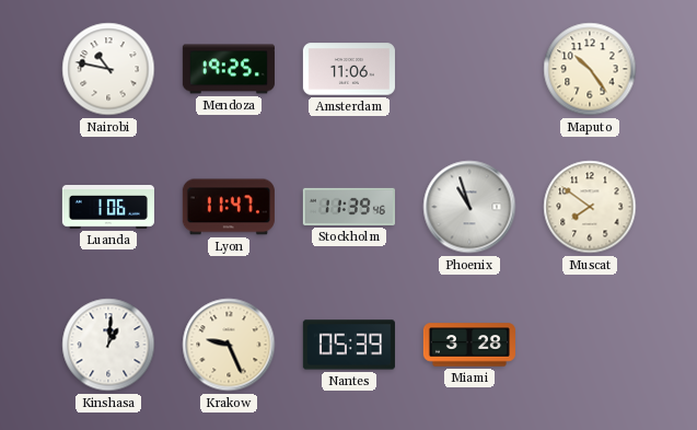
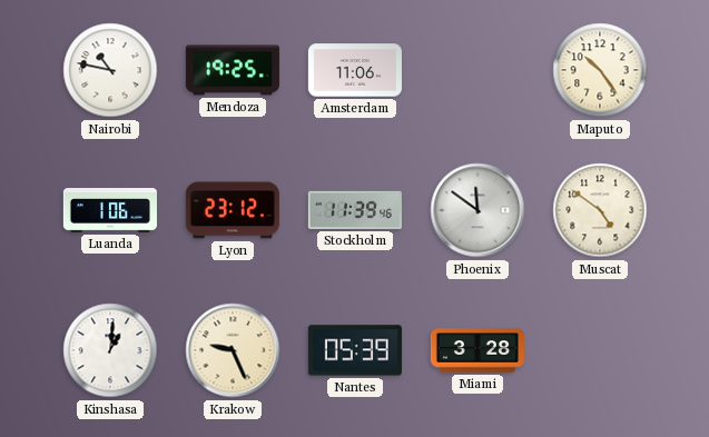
Lyon: 11:47 -> 23:12
Phoenix: 10:57 -> 11:51
Muscat: 7:51 -> 4:51
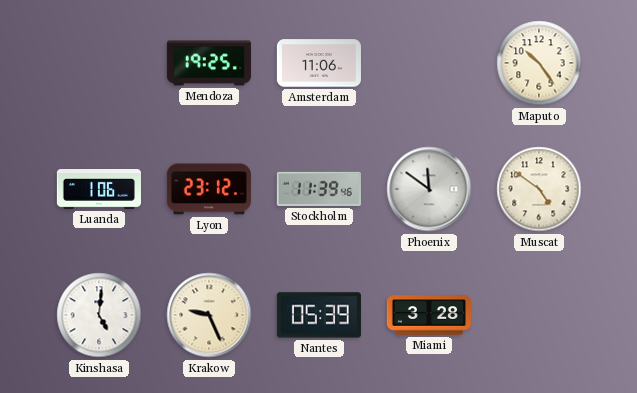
Nairobi: 10:47 -> none
Kinshasa: 1:01 -> 5:01
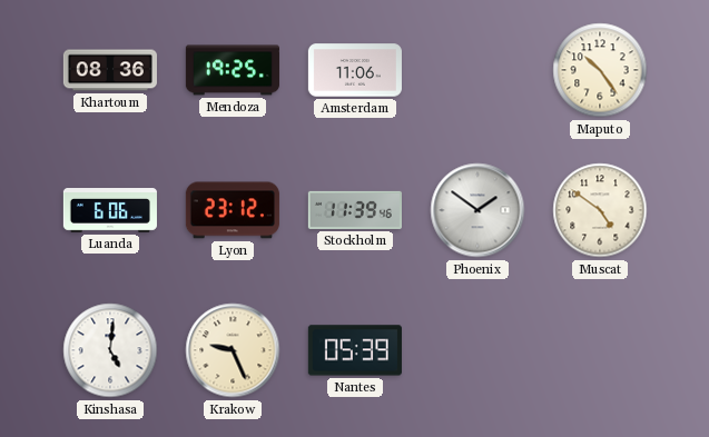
Khartoum: none -> 08:36
Luanda: 1:06 -> 6:06
Phoenix: 11:51 -> 1:51
Miami: 3:28 -> none
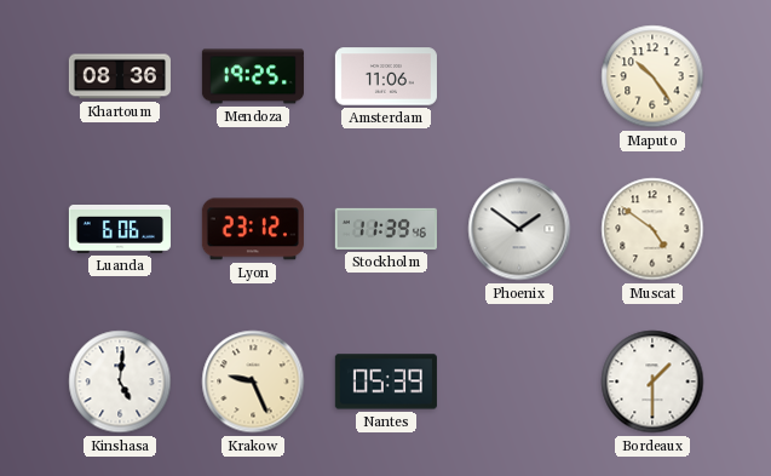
Bordeaux: none -> 1:30
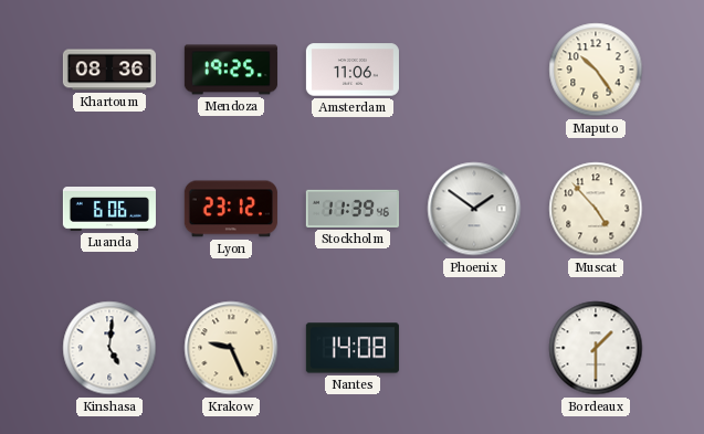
Muscat: 4:51 -> 4:53
Nantes: 05:39 -> 14:08
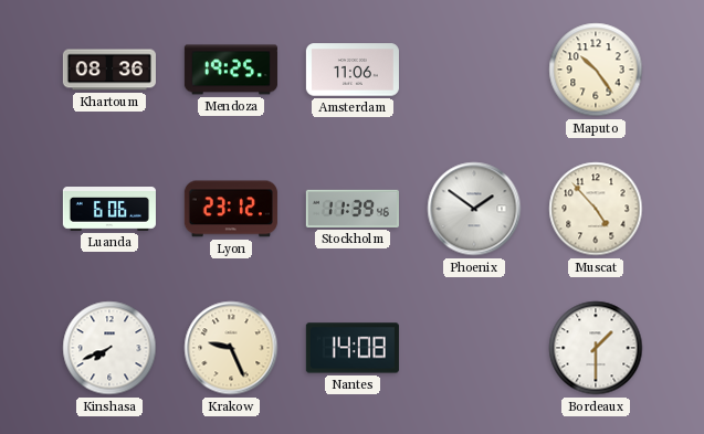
Kinshasa: 5:01 -> 7:41
